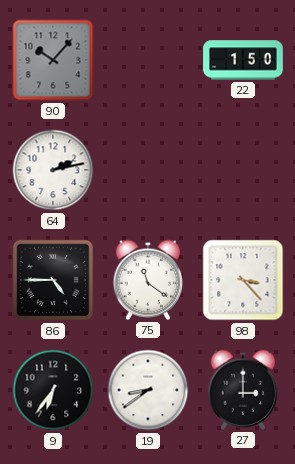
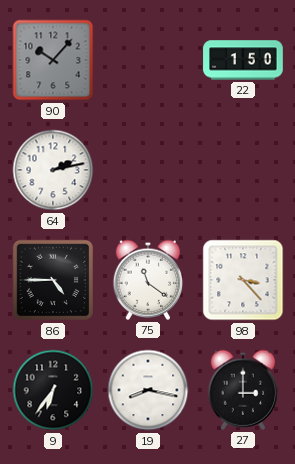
19: 8:39 -> 8:17
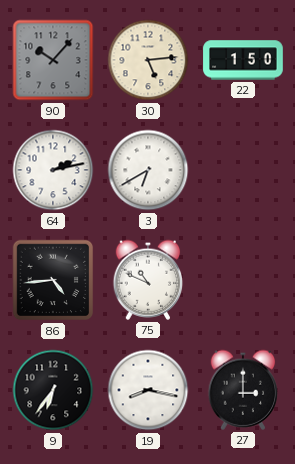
30: none -> 5:14
3: none -> 6:40
86: 4:45 -> 4:44
75: 11:21 -> 10:49
98: 3:23 -> none
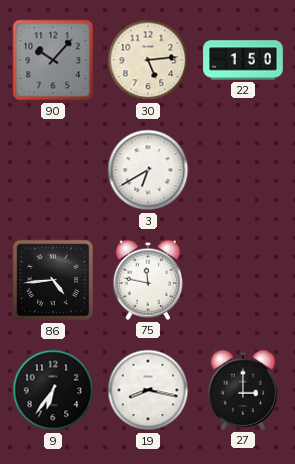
64: 2:13 -> none
75: 10:49 -> 11:47
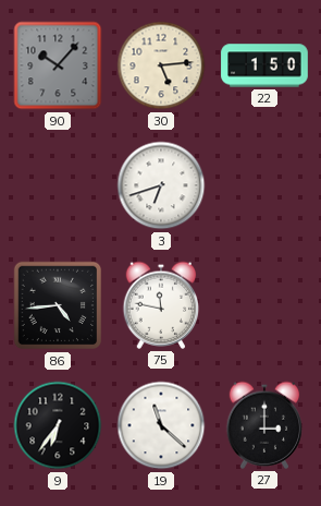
3: 6:40 -> 6:42
19: 8:17 -> 11:22
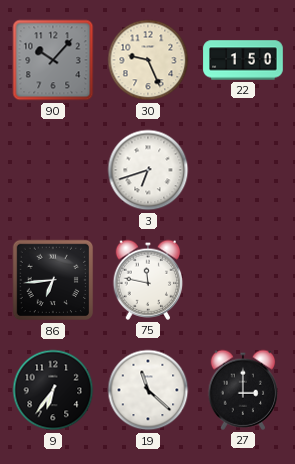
30: 5:14 -> 9:26
86: 4:44 -> 6:44
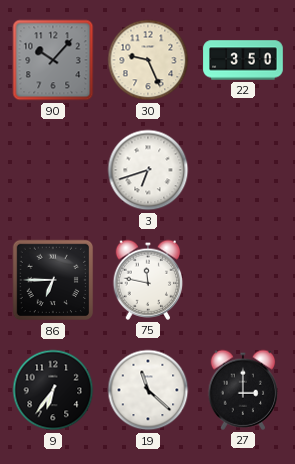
22: 1:50 -> 3:50
86: 6:44 -> 6:45
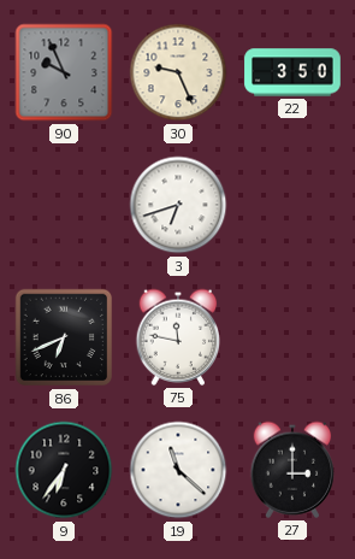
90: 10:07 -> 9:56
86: 6:45 -> 6:41
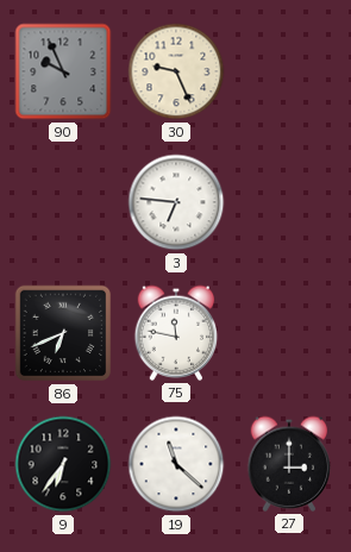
22: 3:50 -> none
3: 6:42 -> 6:46
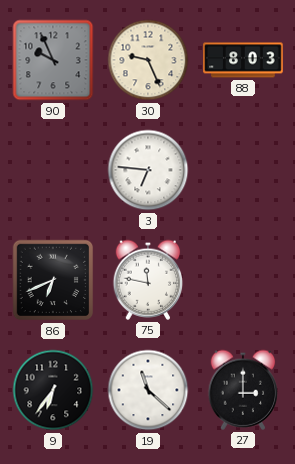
88: none -> 8:03
